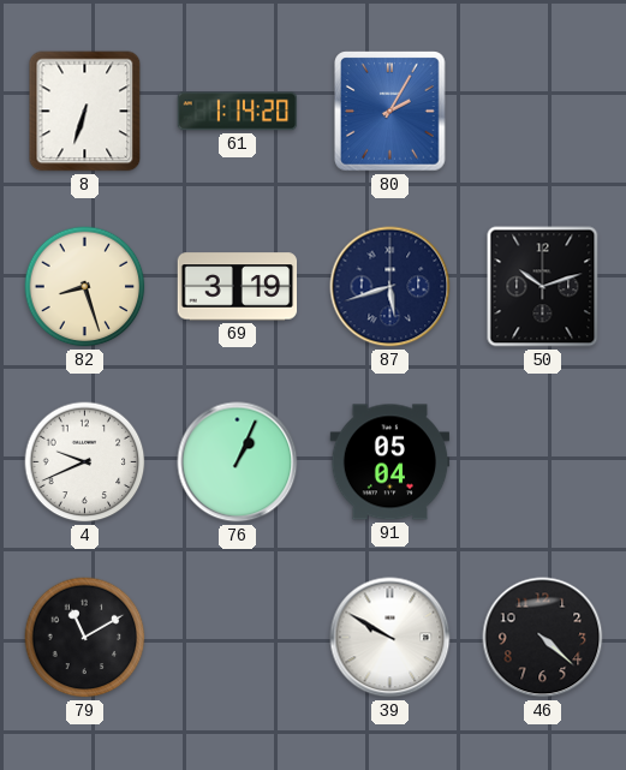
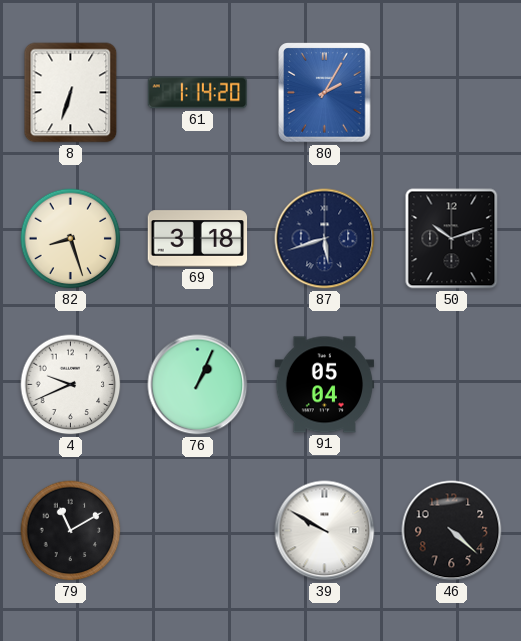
69: 3:19 -> 3:18
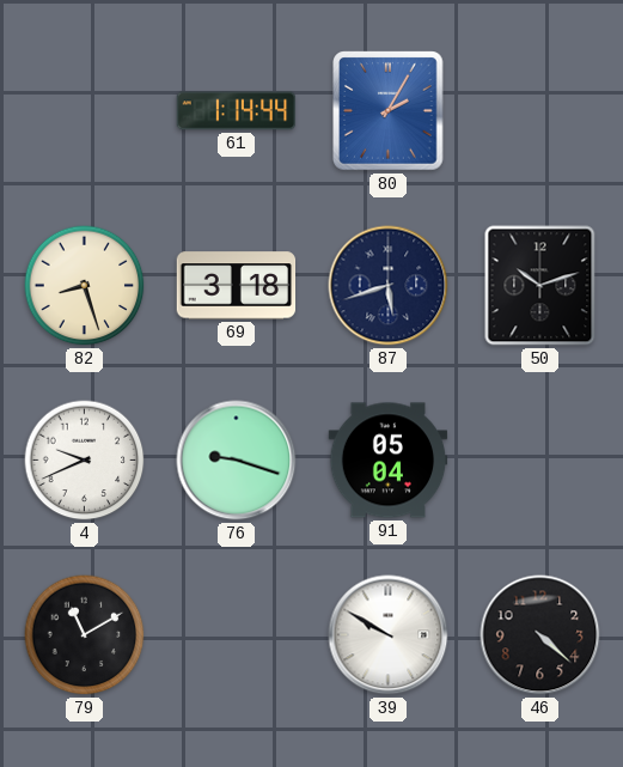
8: 6:33 -> none
61: 1:14:20 -> 1:14:44
76: 1:04 -> 9:18
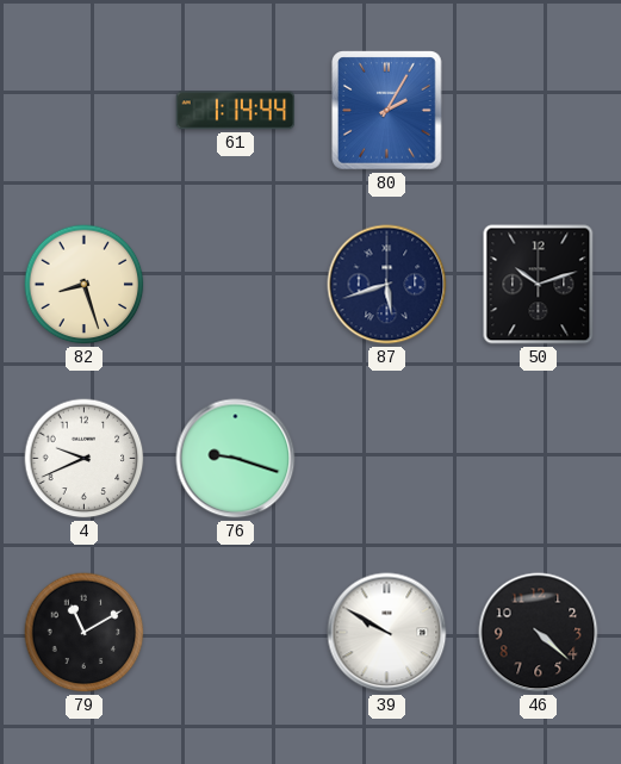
69: 3:18 -> none
91: 05:04 -> none
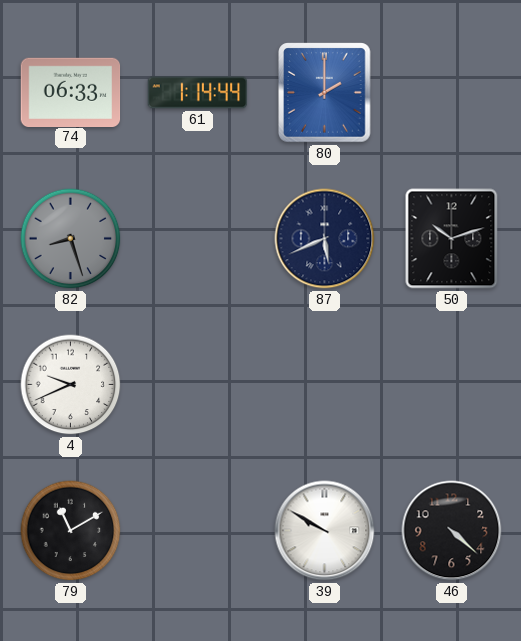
74: none -> 06:33
80: 2:05 -> 2:00
82 dial: cream -> grey
87: 5:42 -> 5:41
76: 9:18 -> none
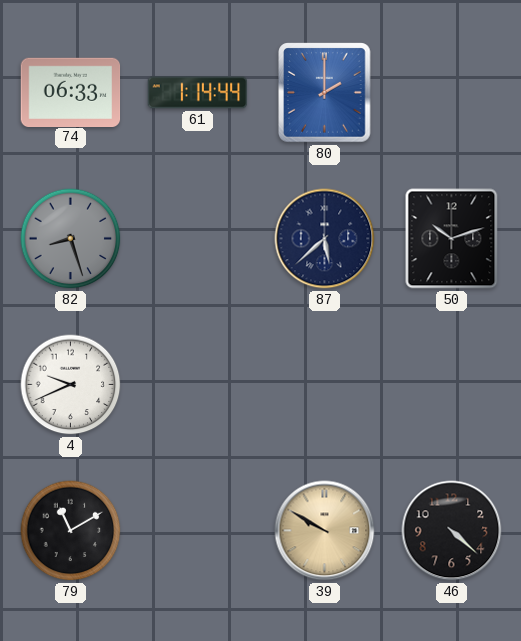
87: 5:41 -> 5:38
39 dial: white -> champagne
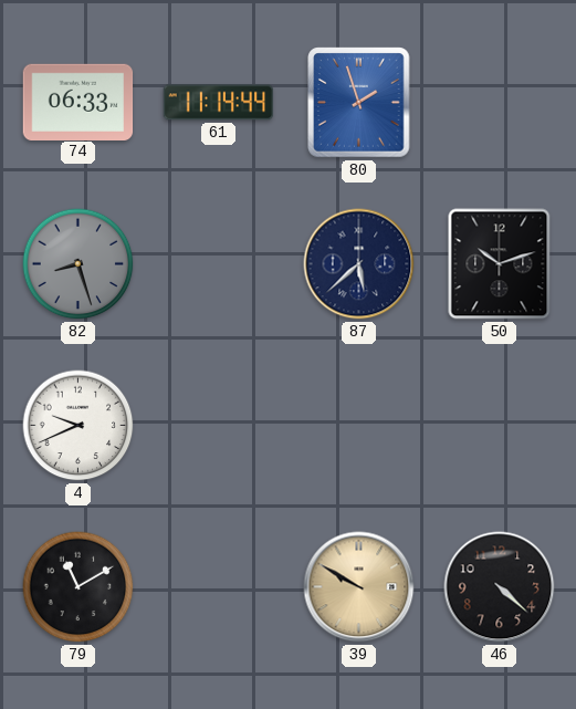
61: 1:14 -> 11:14
80: 2:00 -> 1:57
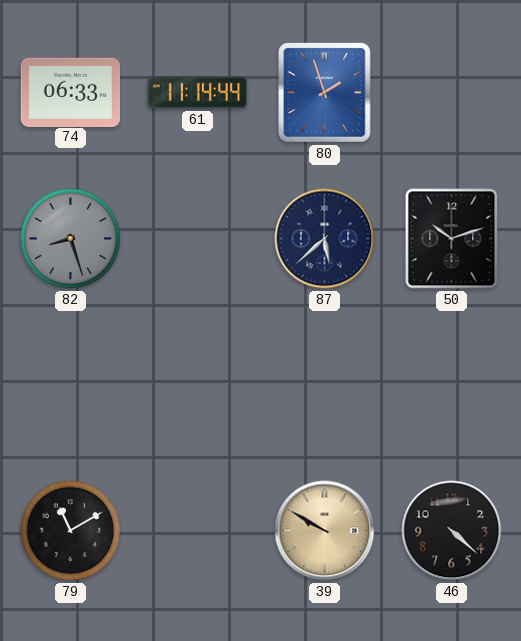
4: 9:41 -> none
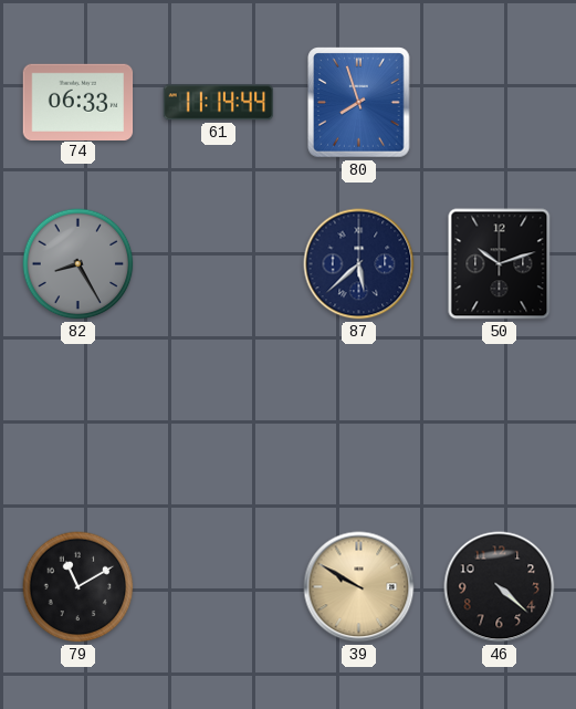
80: 1:57 -> 7:57
82: 8:27 -> 8:25
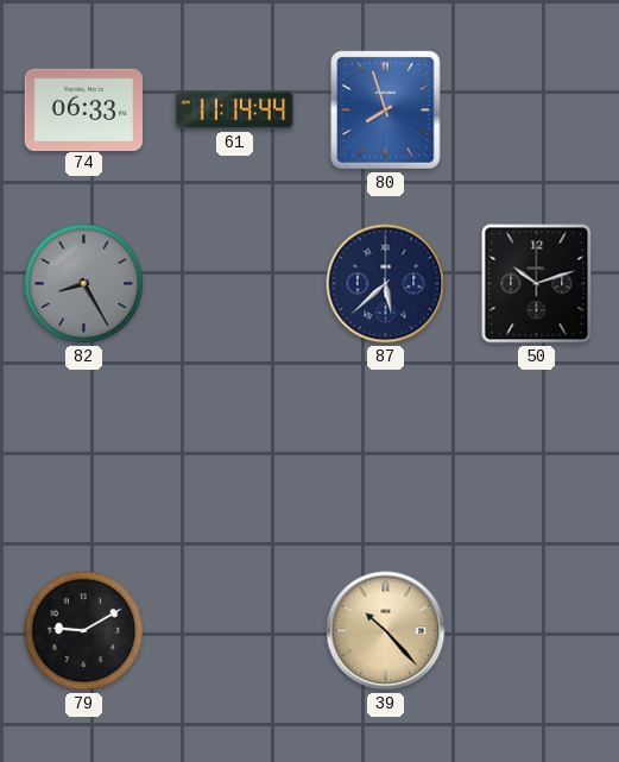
79: 11:10 -> 9:10
39: 9:50 -> 10:23
46: 4:22 -> none
